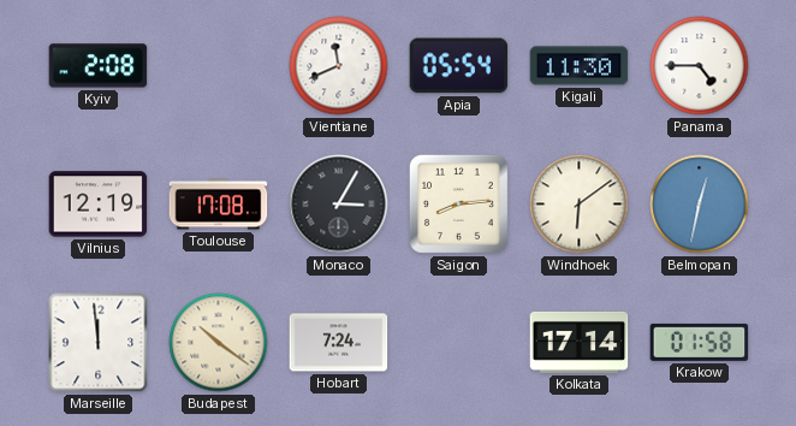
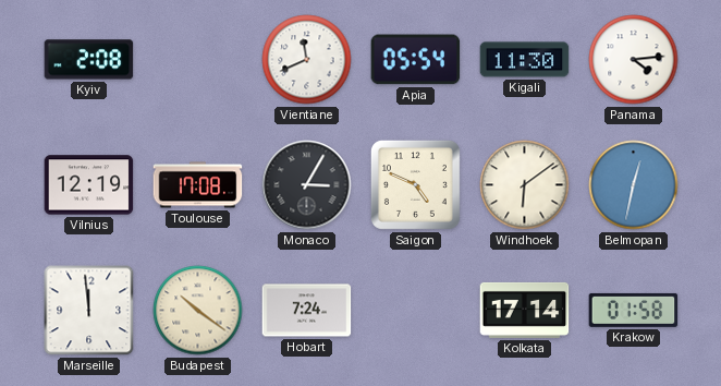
Panama: 4:45 -> 4:14
Saigon: 8:14 -> 4:49
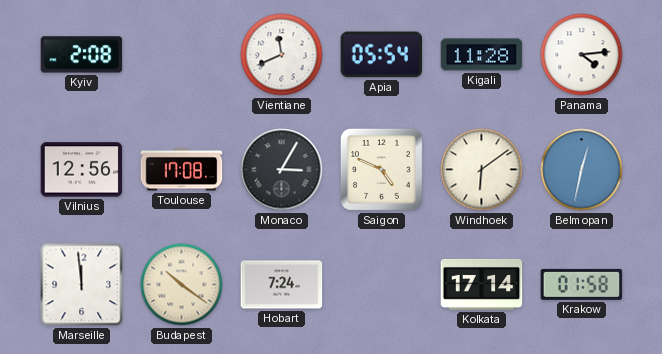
Kigali: 11:30 -> 11:28
Vilnius: 12:19 -> 12:56
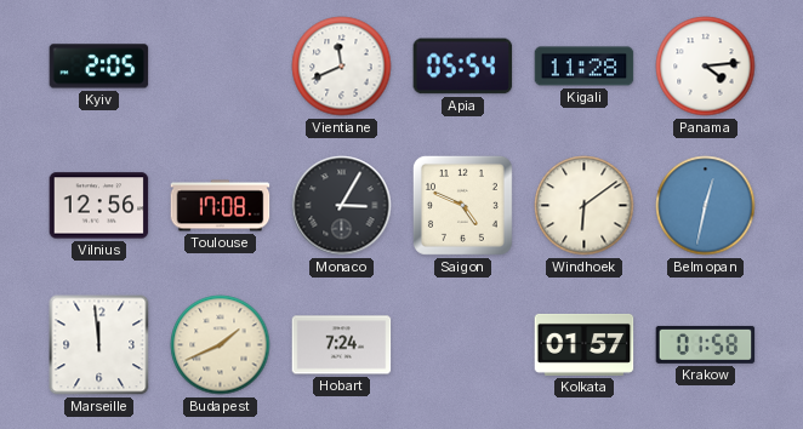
Kyiv: 2:08 -> 2:05
Budapest: 10:21 -> 1:41
Kolkata: 17:14 -> 01:57
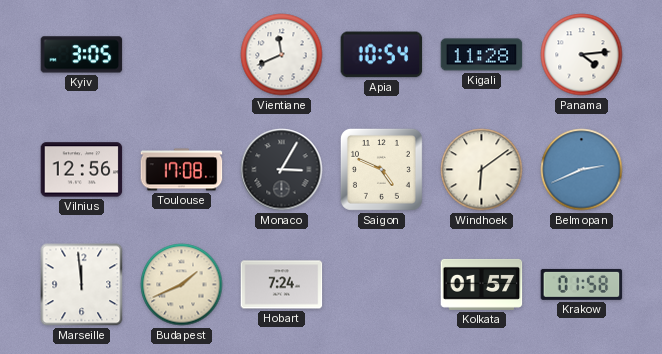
Kyiv: 2:05 -> 3:05
Apia: 05:54 -> 10:54
Belmopan: 12:32 -> 2:41
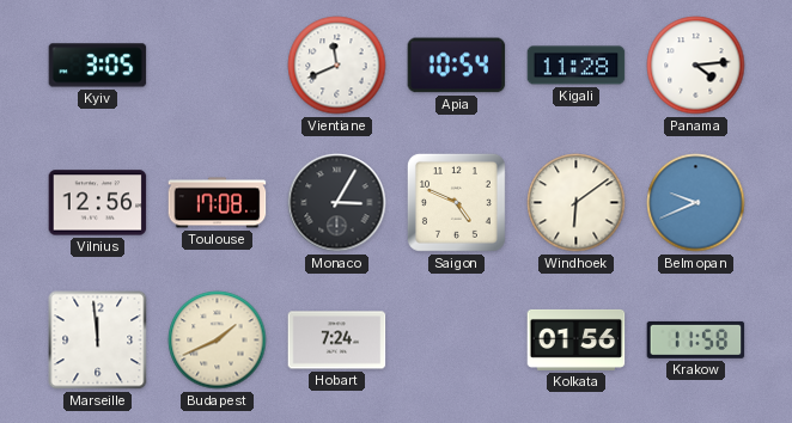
Belmopan: 2:41 -> 9:41
Kolkata: 01:57 -> 01:56
Krakow: 01:58 -> 11:58
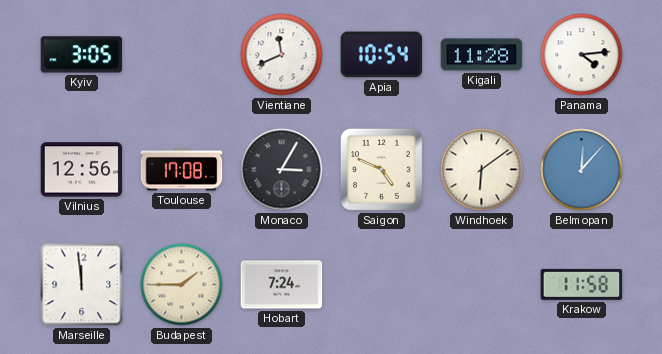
Belmopan: 9:41 -> 12:07
Budapest: 1:41 -> 1:45
Kolkata: 01:56 -> none
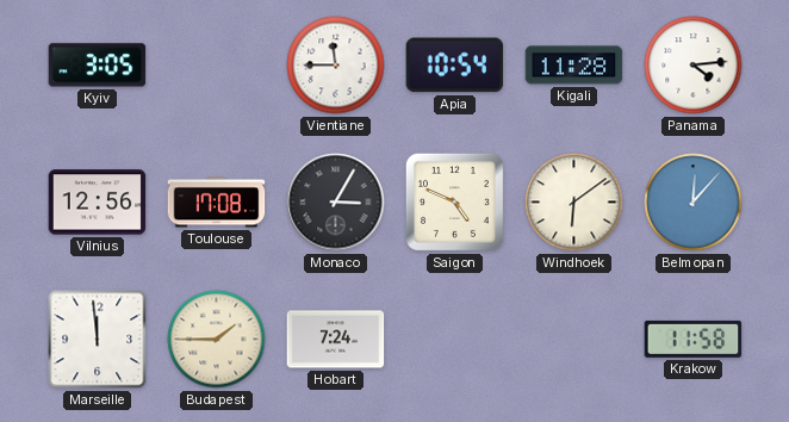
Vientiane: 11:41 -> 11:45
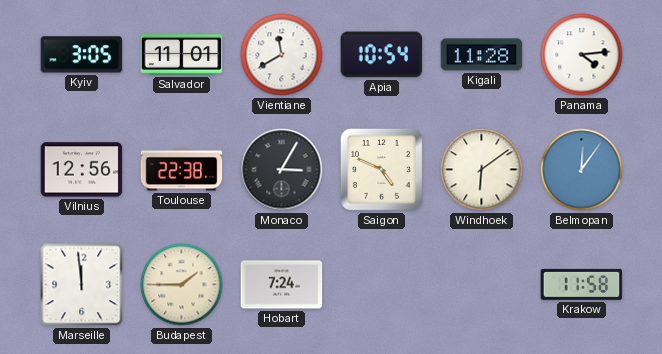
Salvador: none -> 11:01
Vientiane: 11:45 -> 11:40
Toulouse: 17:08 -> 22:38
Belmopan: 12:07 -> 12:06
